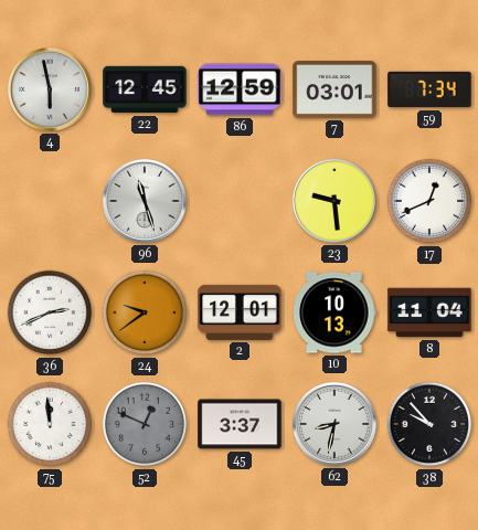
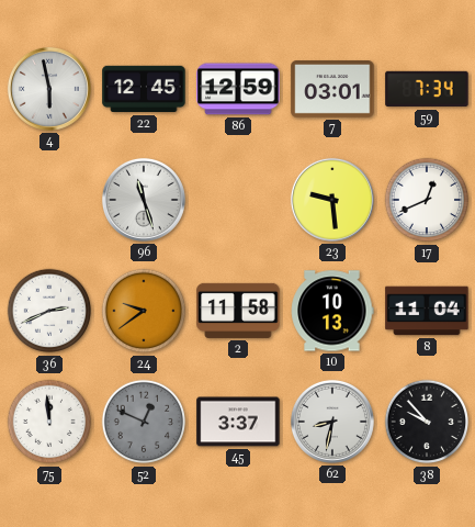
2: 12:01 -> 11:58
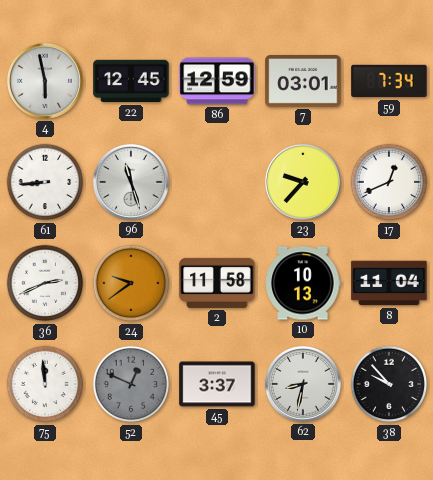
61: none -> 8:44
23: 9:29 -> 9:37
